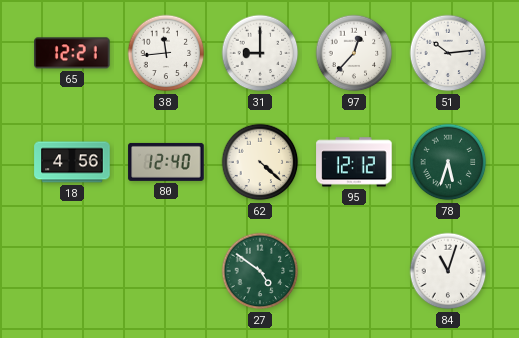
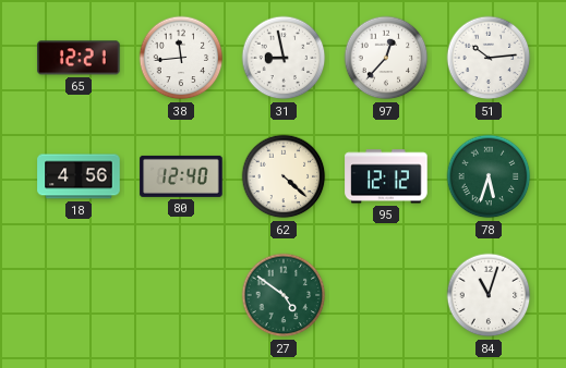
31: 9:00 -> 8:58
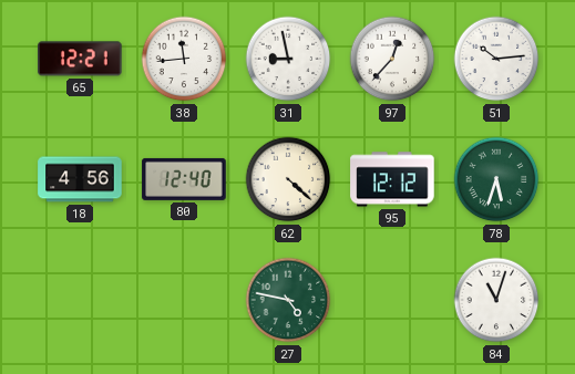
27: 4:51 -> 4:47
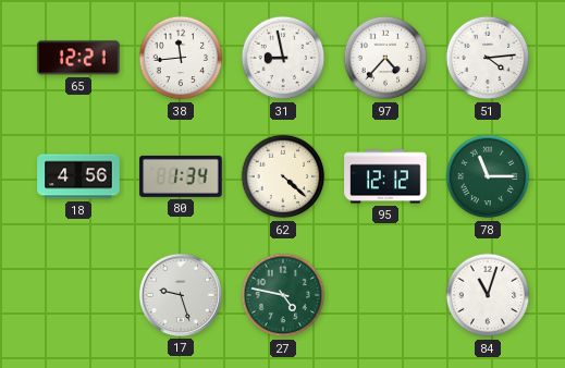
97: 12:37 -> 4:37
51: 10:14 -> 4:14
80: 12:40 -> 1:34
78: 5:33 -> 11:15
17: none -> 9:27
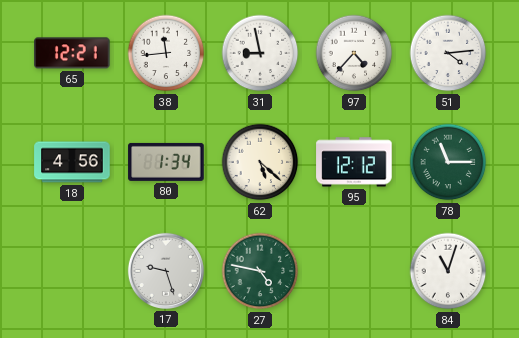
62: 4:22 -> 5:22
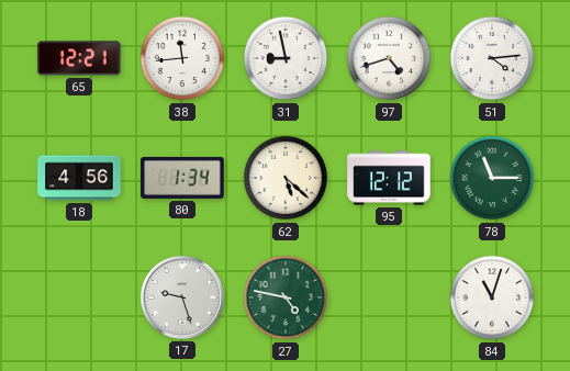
97: 4:37 -> 4:42
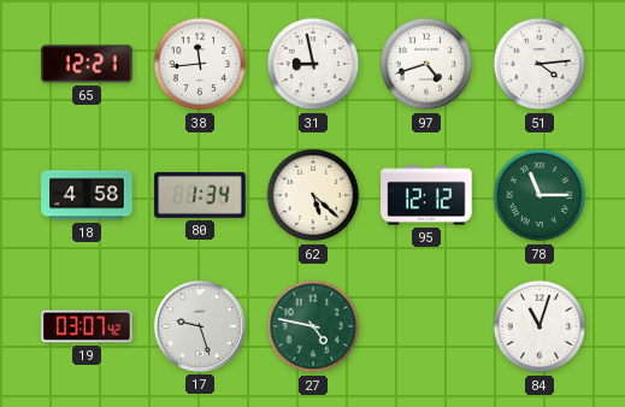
18: 4:56 -> 4:58
19: none -> 03:07
